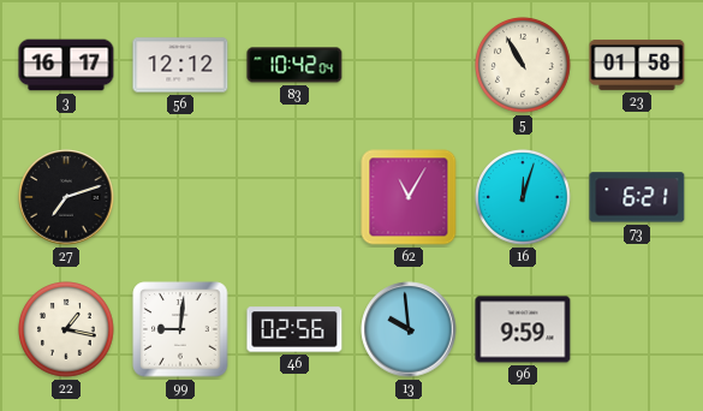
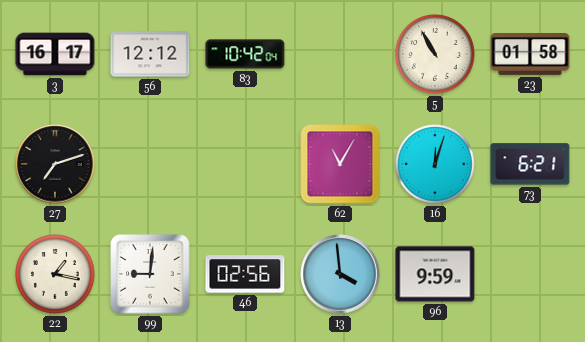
13: 9:59 -> 3:59
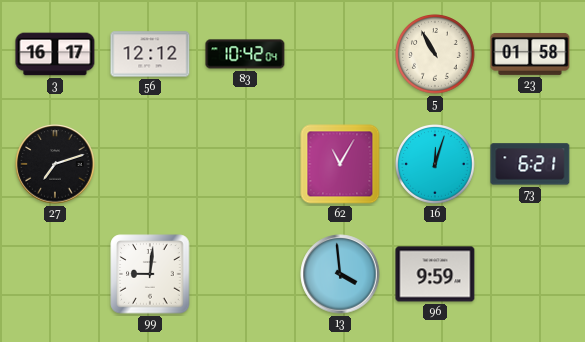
22: 1:17 -> none
46: 02:56 -> none
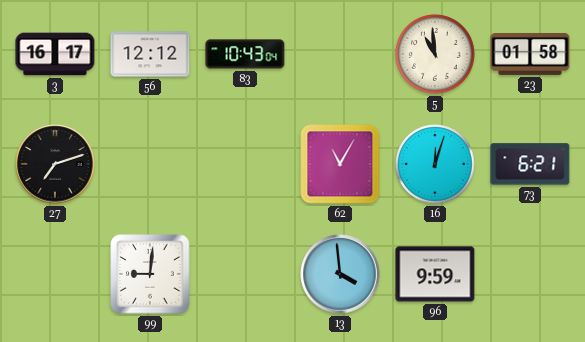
83: 10:42 -> 10:43
5: 10:55 -> 10:59
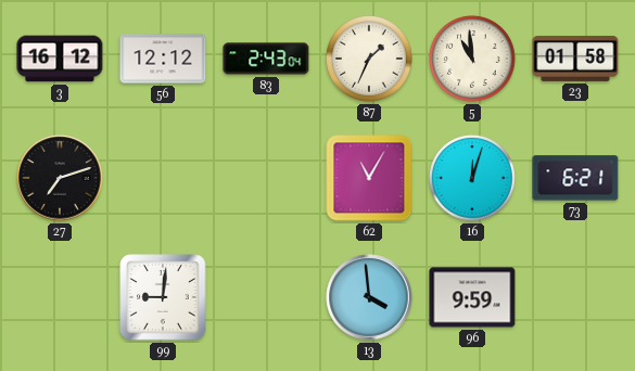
3: 16:17 -> 16:12
83: 10:43 -> 2:43
87: none -> 1:34
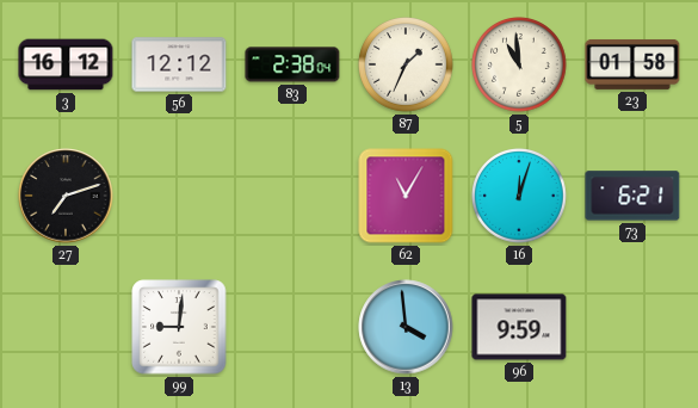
83: 2:43 -> 2:38
